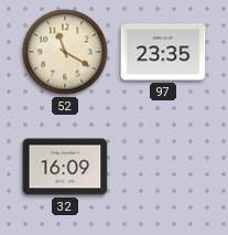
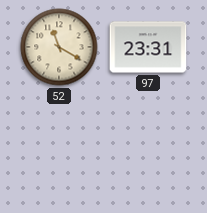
97: 23:35 -> 23:31
32: 16:09 -> none
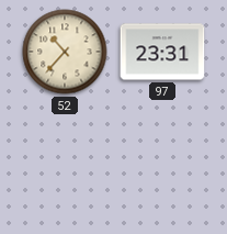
52: 11:20 -> 10:37
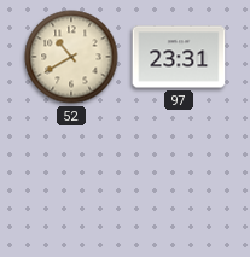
52: 10:37 -> 10:40
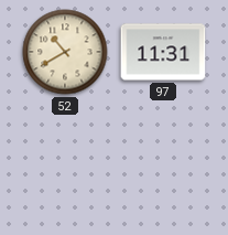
97: 23:31 -> 11:31
